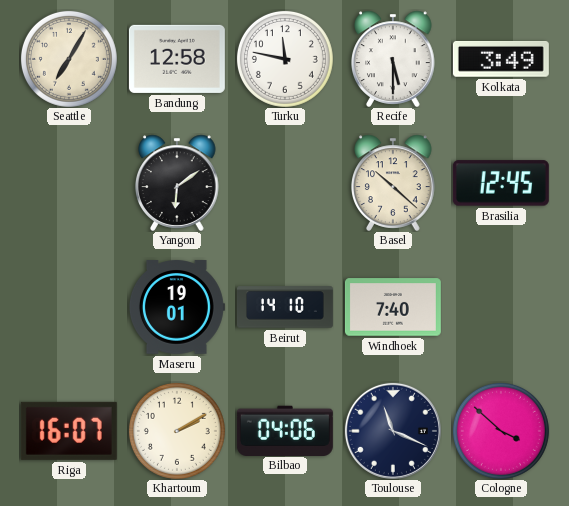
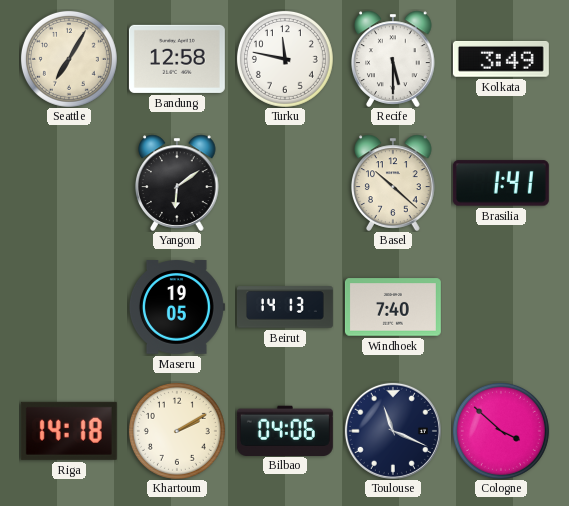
Brasilia: 12:45 -> 1:41
Maseru: 19:01 -> 19:05
Beirut: 14:10 -> 14:13
Riga: 16:07 -> 14:18
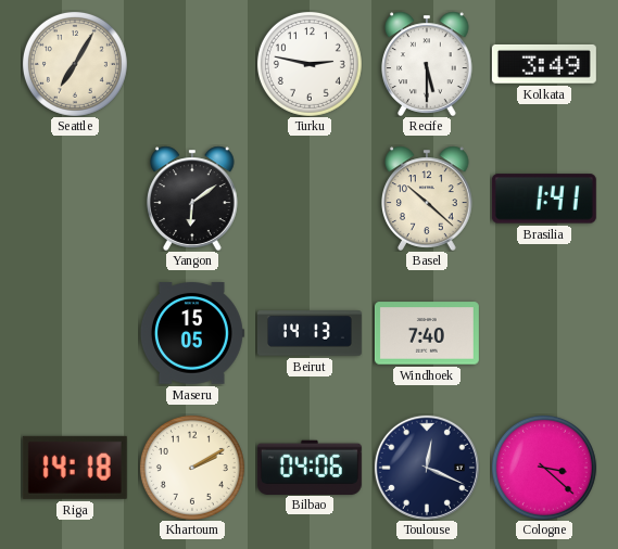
Bandung: 12:58 -> none
Turku: 11:47 -> 2:47
Maseru: 19:05 -> 15:05
Toulouse: 11:19 -> 12:19
Cologne: 3:52 -> 3:22
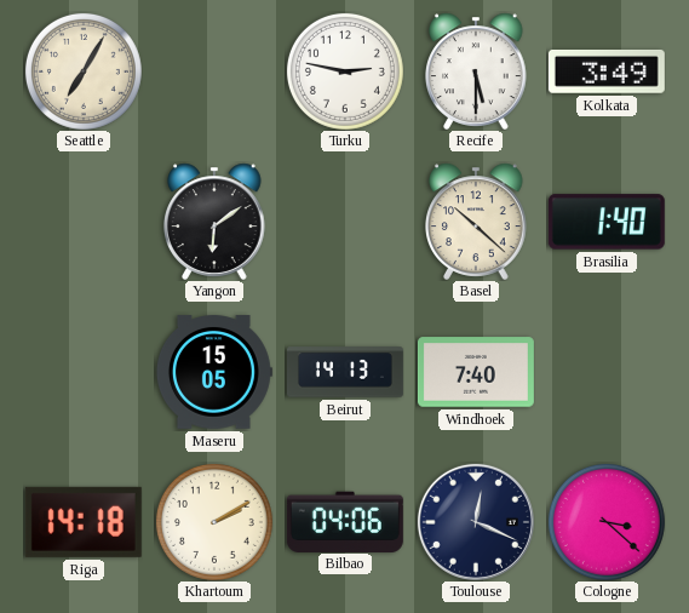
Brasilia: 1:41 -> 1:40
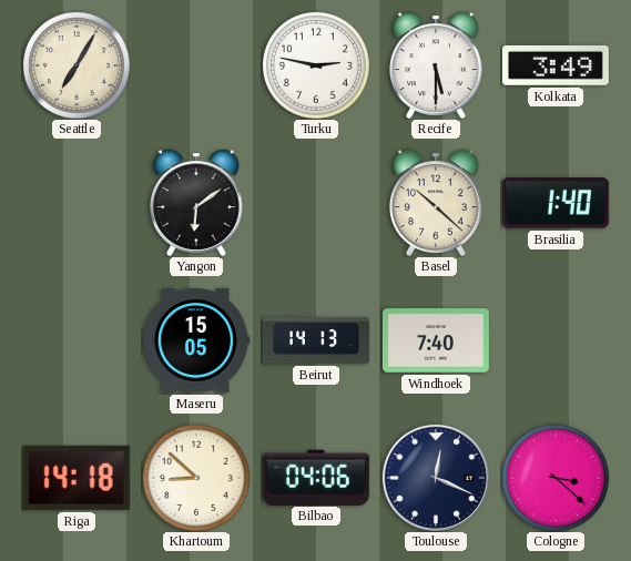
Khartoum: 2:10 -> 8:52
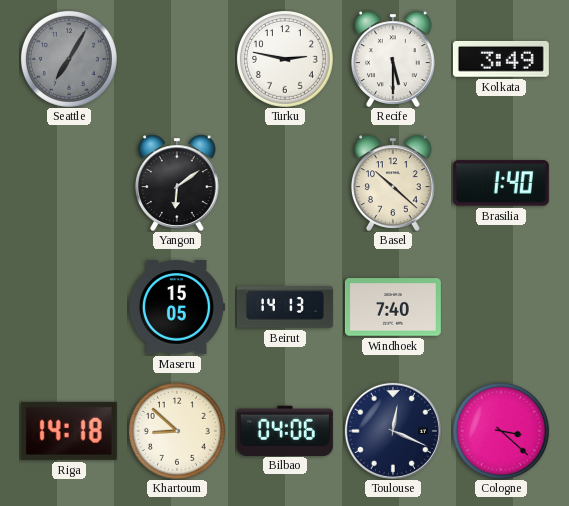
Seattle dial: cream -> grey
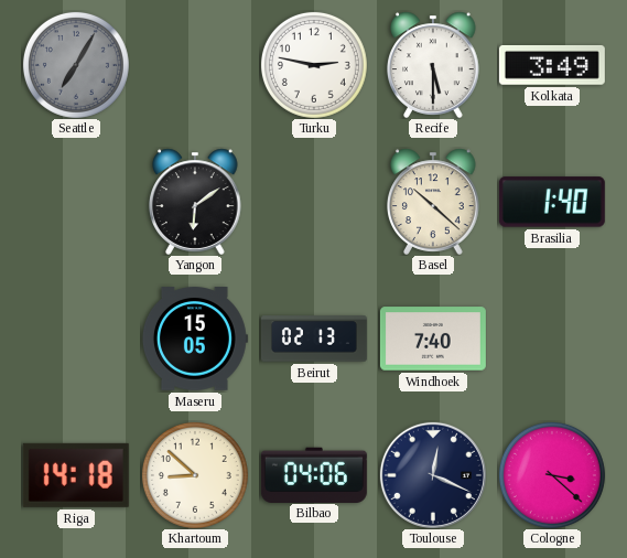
Beirut: 14:13 -> 02:13
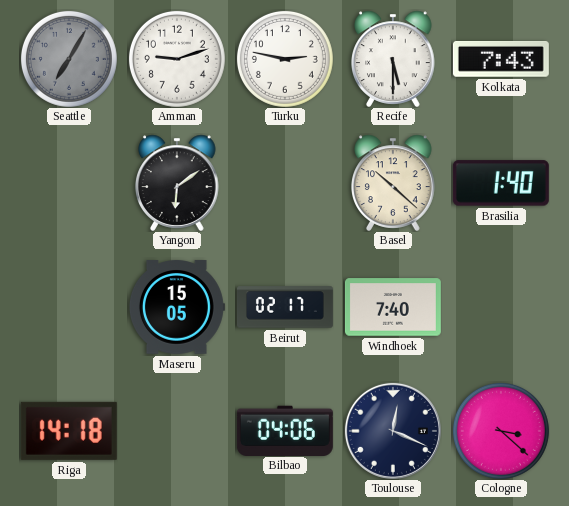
Amman: none -> 9:12
Kolkata: 3:49 -> 7:43
Beirut: 02:13 -> 02:17
Khartoum: 8:52 -> none
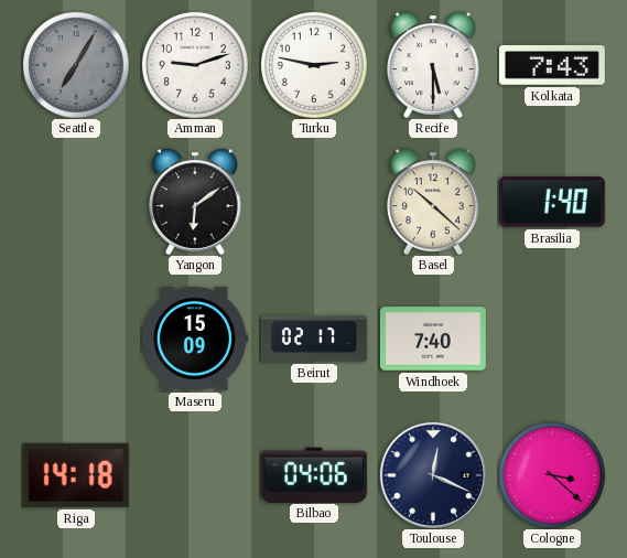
Maseru: 15:05 -> 15:09
